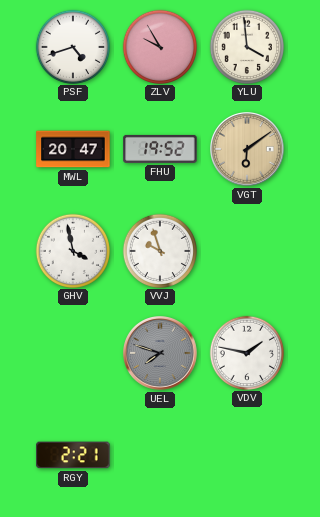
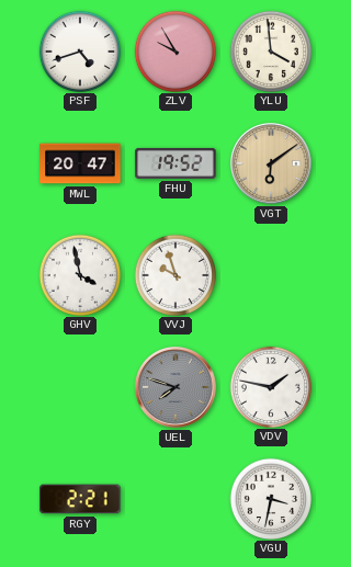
VGU: none -> 3:32
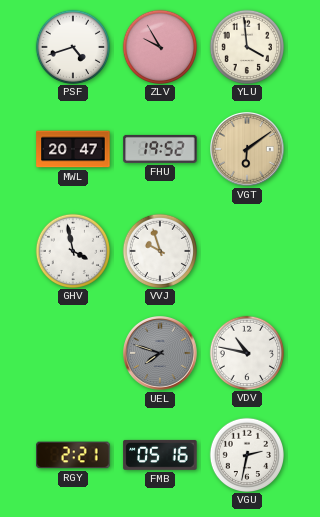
VDV: 1:47 -> 10:47
FMB: none -> 05:16
VGU: 3:32 -> 2:32
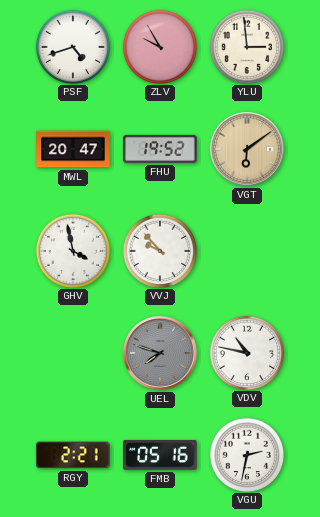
YLU: 3:59 -> 2:59
VVJ: 9:57 -> 9:53
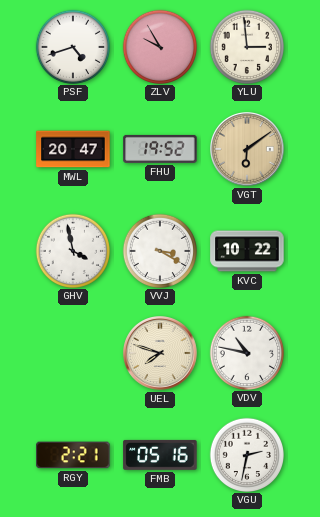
VVJ: 9:53 -> 3:20
KVC: none -> 10:22
UEL dial: grey -> cream
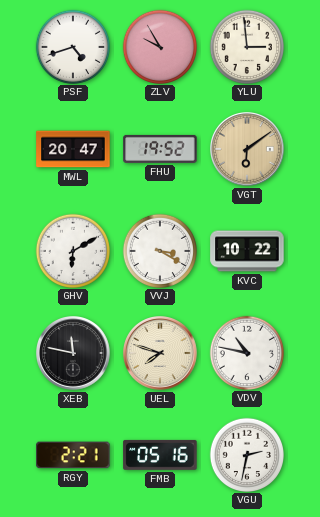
GHV: 3:58 -> 6:10
XEB: none -> 11:47
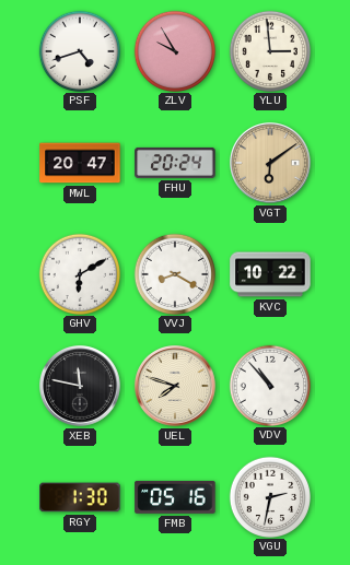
FHU: 19:52 -> 20:24
VVJ: 3:20 -> 8:20
VDV: 10:47 -> 10:53
RGY: 2:21 -> 1:30
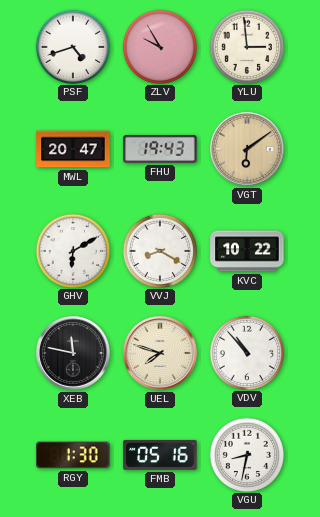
FHU: 20:24 -> 19:43
VGU: 2:32 -> 8:32
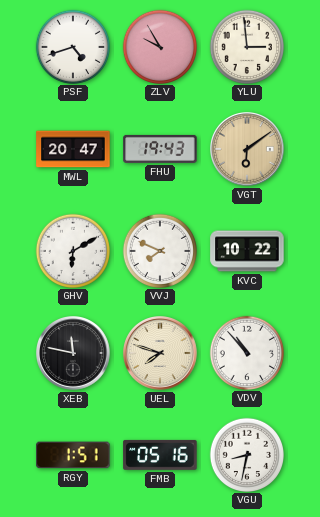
VVJ: 8:20 -> 7:49
RGY: 1:30 -> 1:51
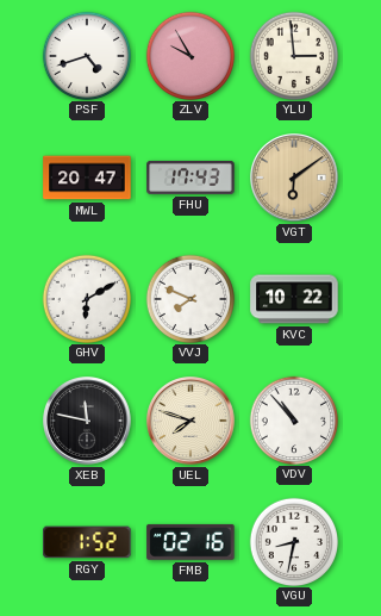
FHU: 19:43 -> 17:43
RGY: 1:51 -> 1:52
FMB: 05:16 -> 02:16
